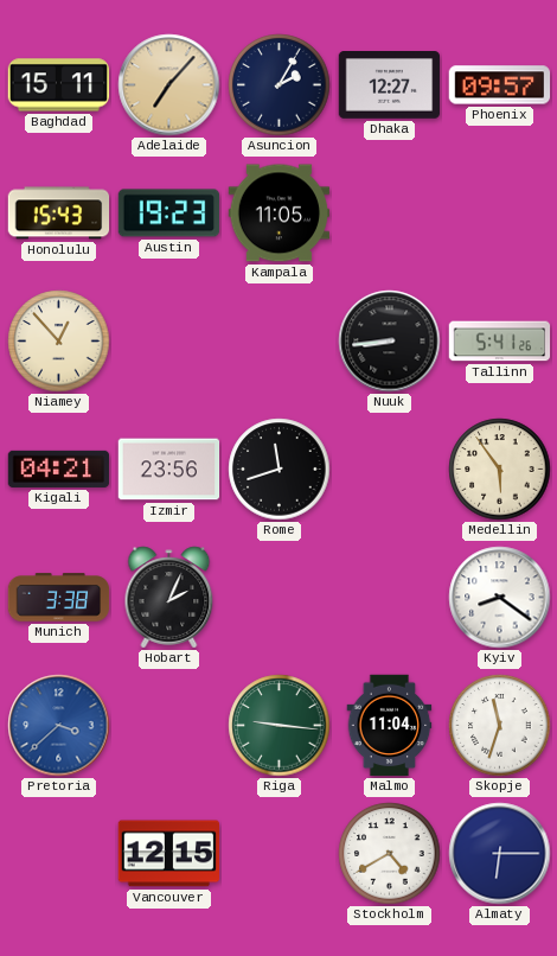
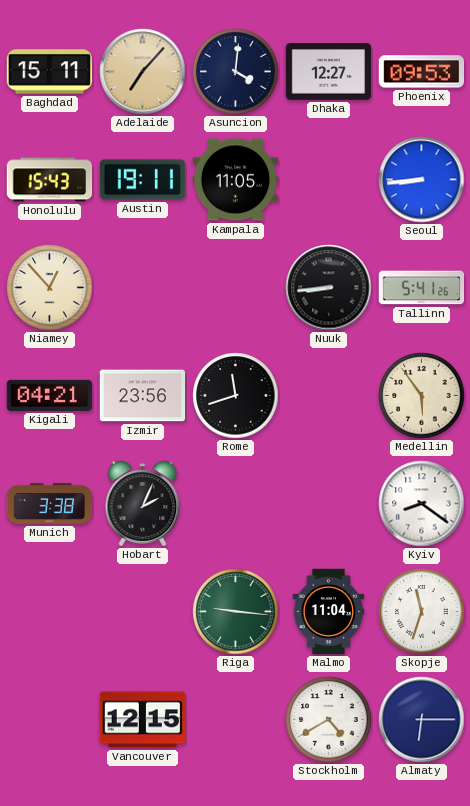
Asuncion: 2:05 -> 4:01
Phoenix: 09:57 -> 09:53
Austin: 19:23 -> 19:11
Seoul: none -> 8:44
Pretoria: 3:38 -> none
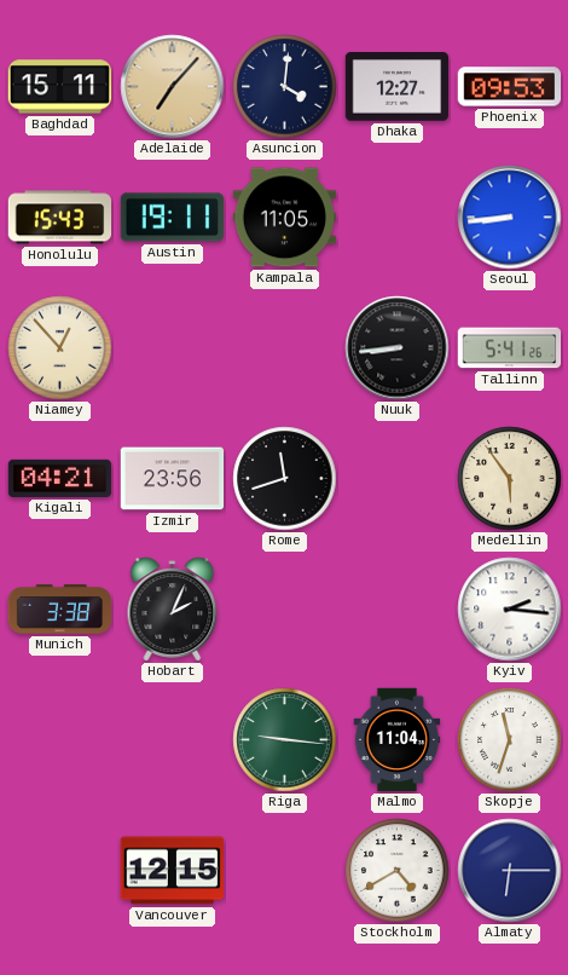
Kyiv: 8:21 -> 2:16
